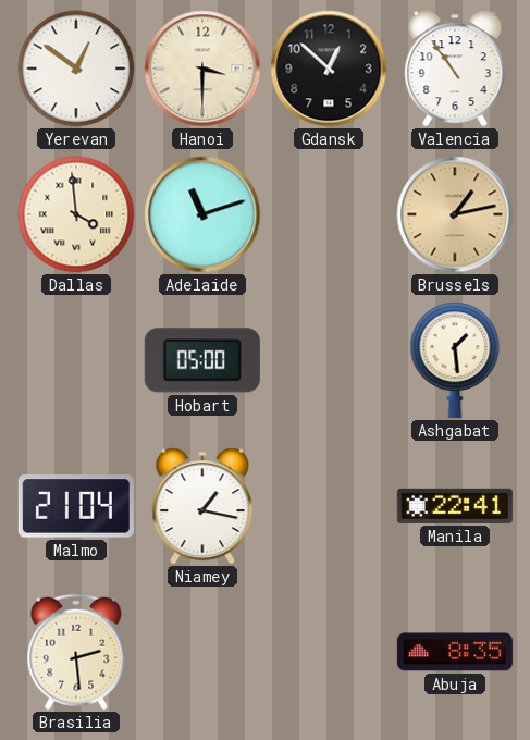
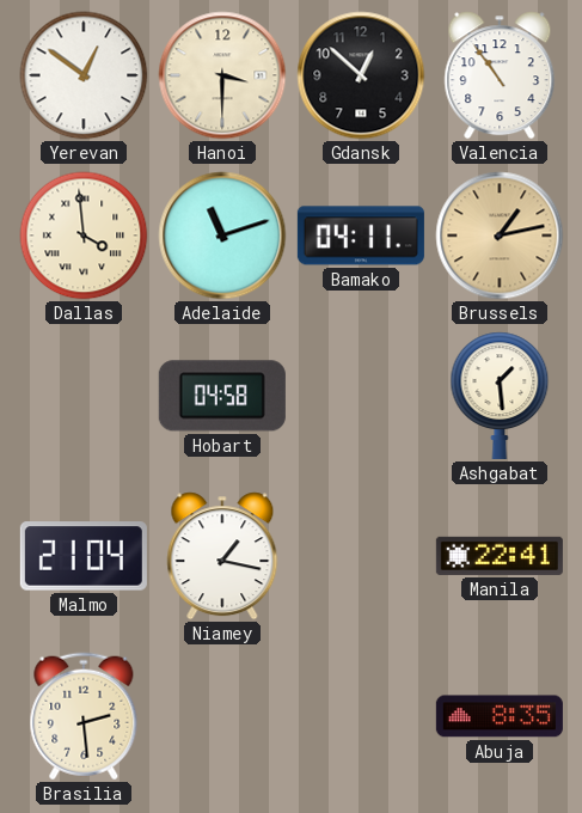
Bamako: none -> 04:11
Hobart: 05:00 -> 04:58
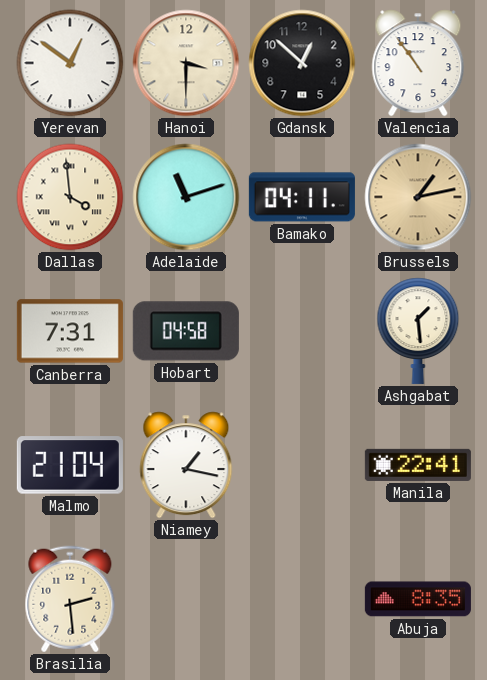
Canberra: none -> 7:31
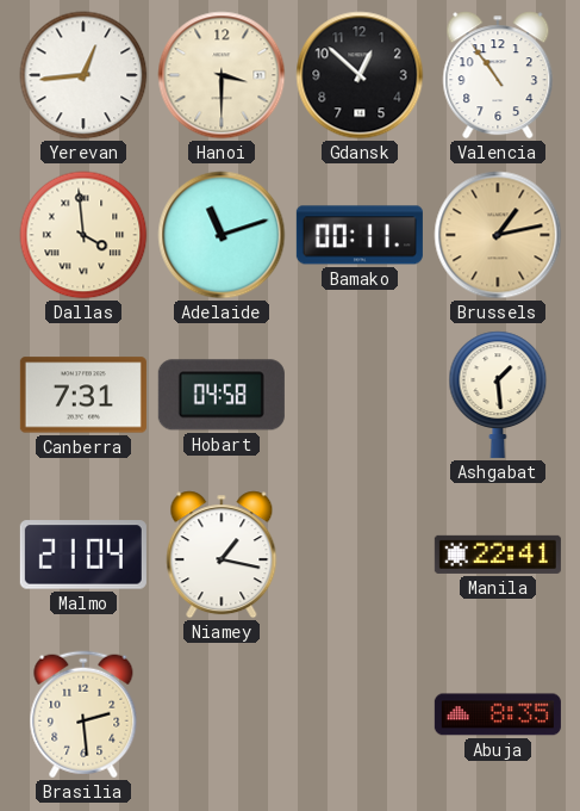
Yerevan: 12:51 -> 12:44
Bamako: 04:11 -> 00:11
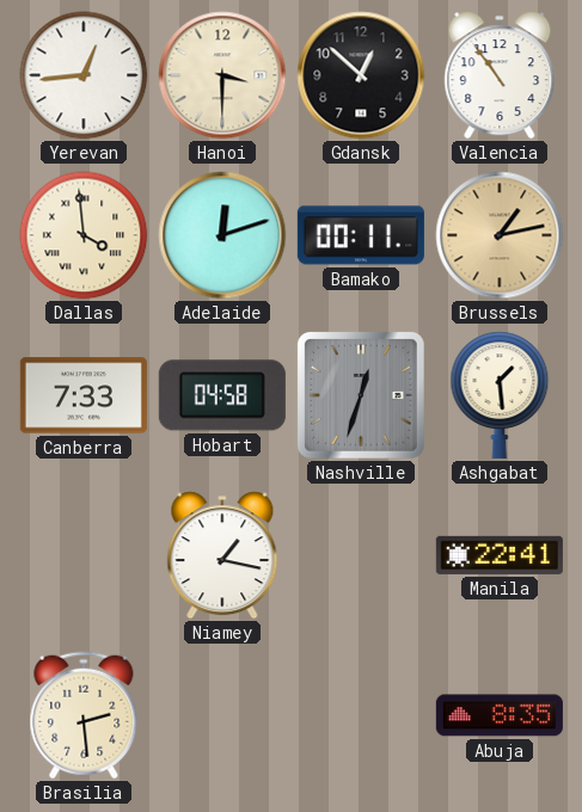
Adelaide: 11:12 -> 12:12
Canberra: 7:31 -> 7:33
Nashville: none -> 12:33
Malmo: 21:04 -> none
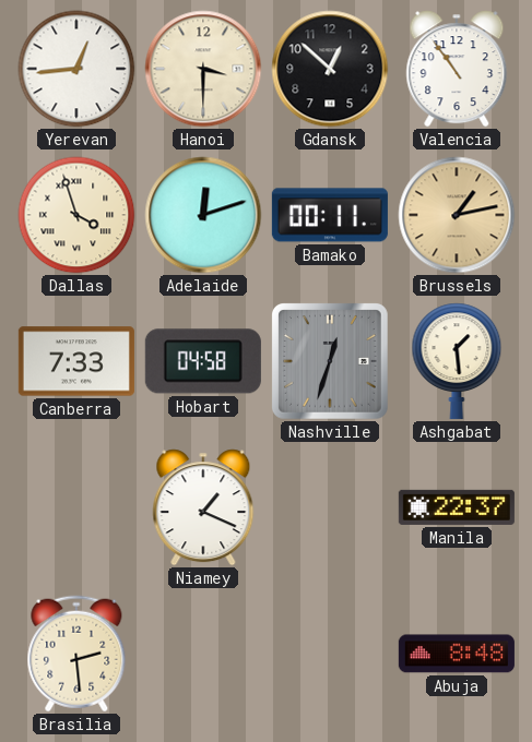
Dallas: 3:59 -> 3:57
Niamey: 1:17 -> 1:19
Manila: 22:41 -> 22:37
Abuja: 8:35 -> 8:48
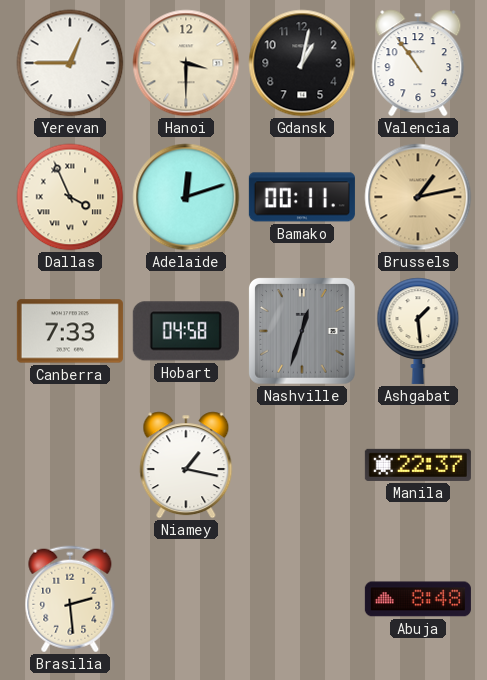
Yerevan: 12:44 -> 12:45
Gdansk: 12:52 -> 1:02
Dallas: 3:57 -> 3:56
Niamey: 1:19 -> 1:17
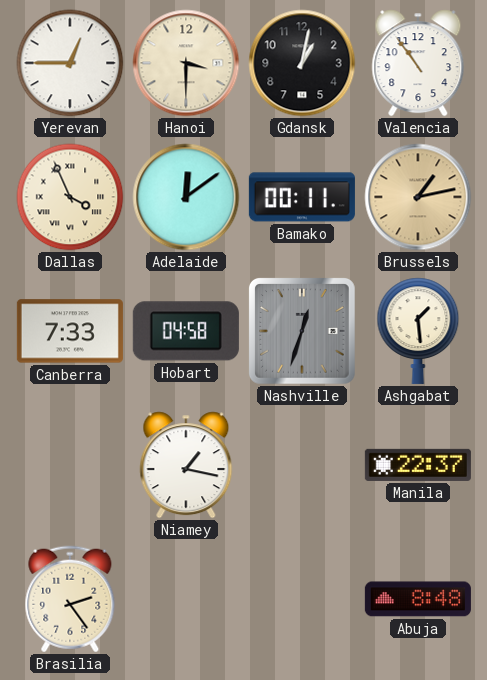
Adelaide: 12:12 -> 12:09
Brasilia: 2:29 -> 2:24
